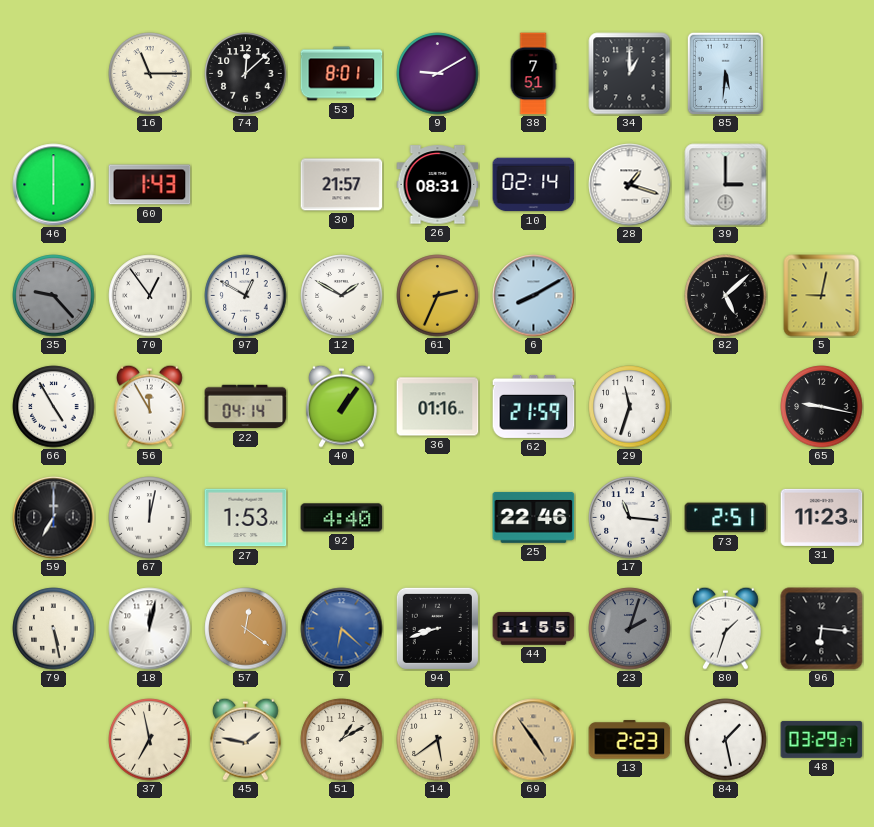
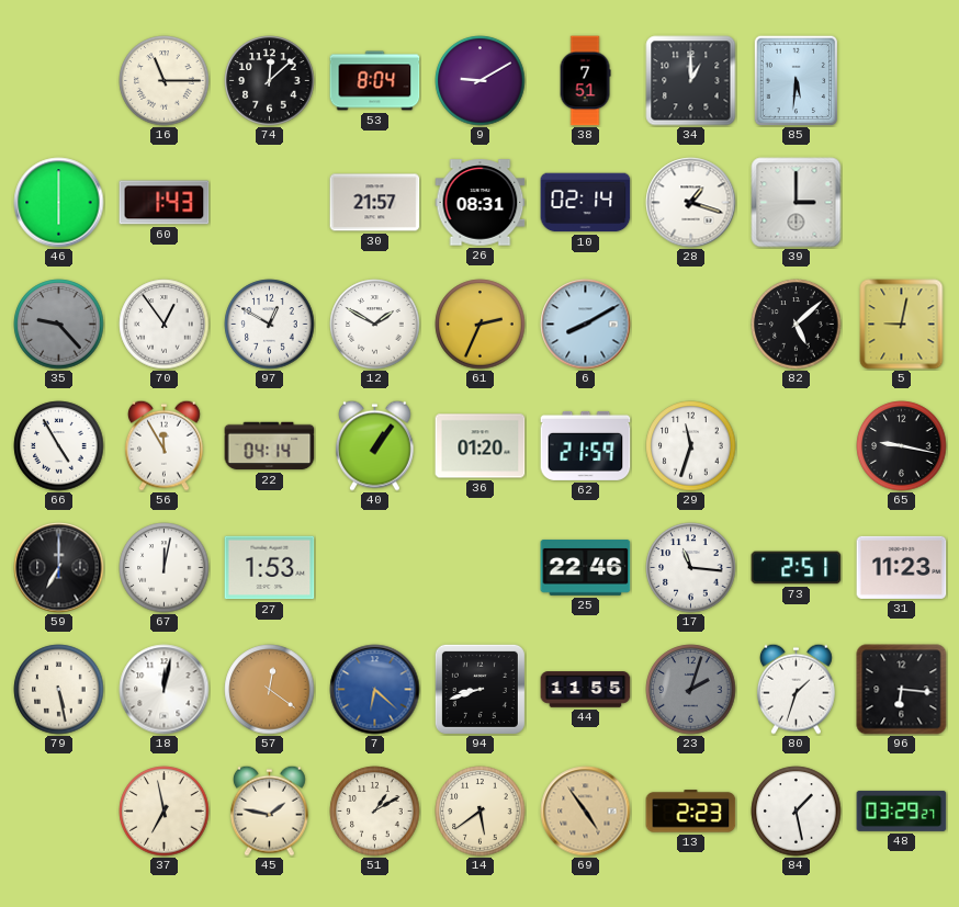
53: 8:01 -> 8:04
36: 01:16 -> 01:20
92: 4:40 -> none
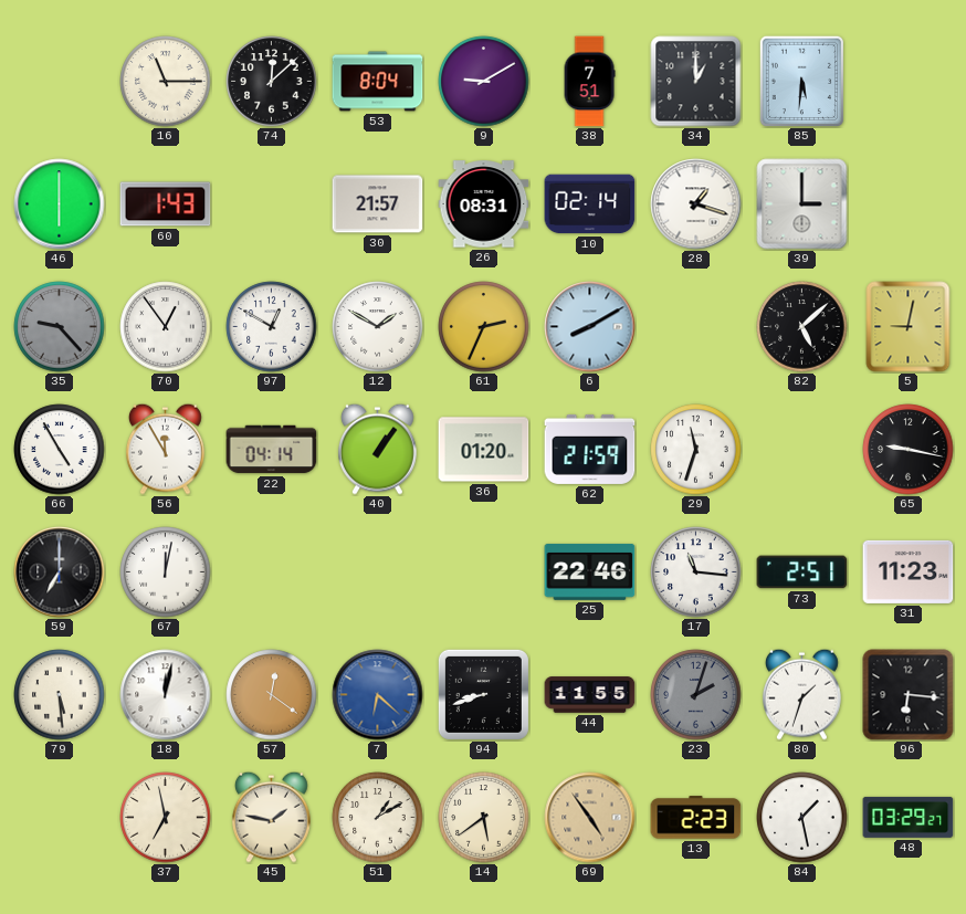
27: 1:53 -> none
79: 5:28 -> 5:29
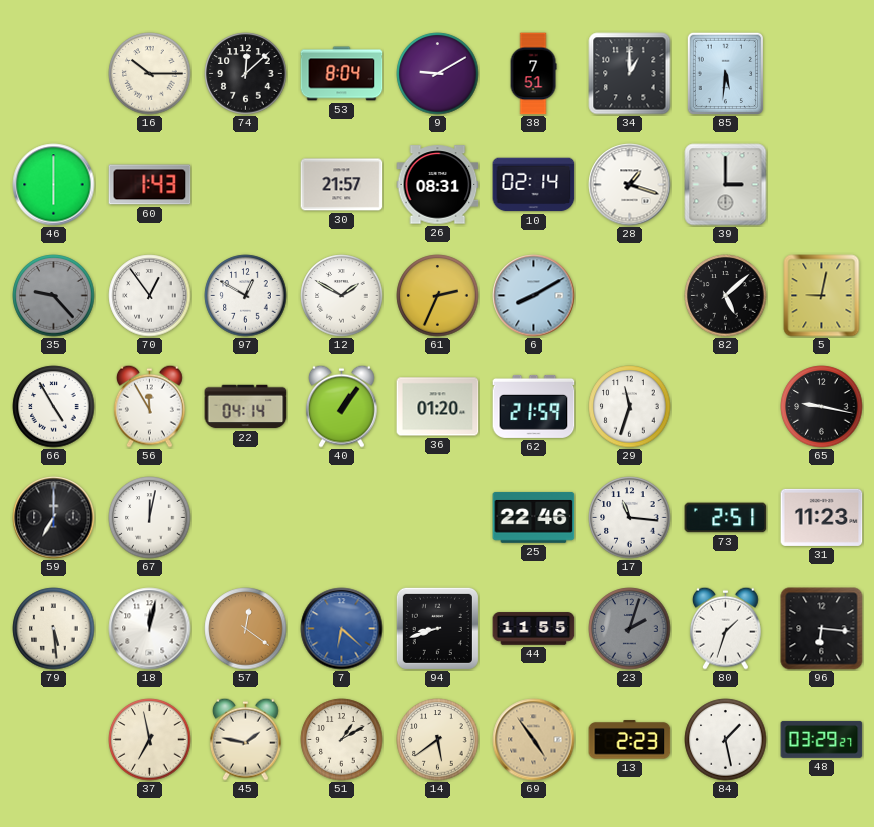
16: 11:15 -> 10:15
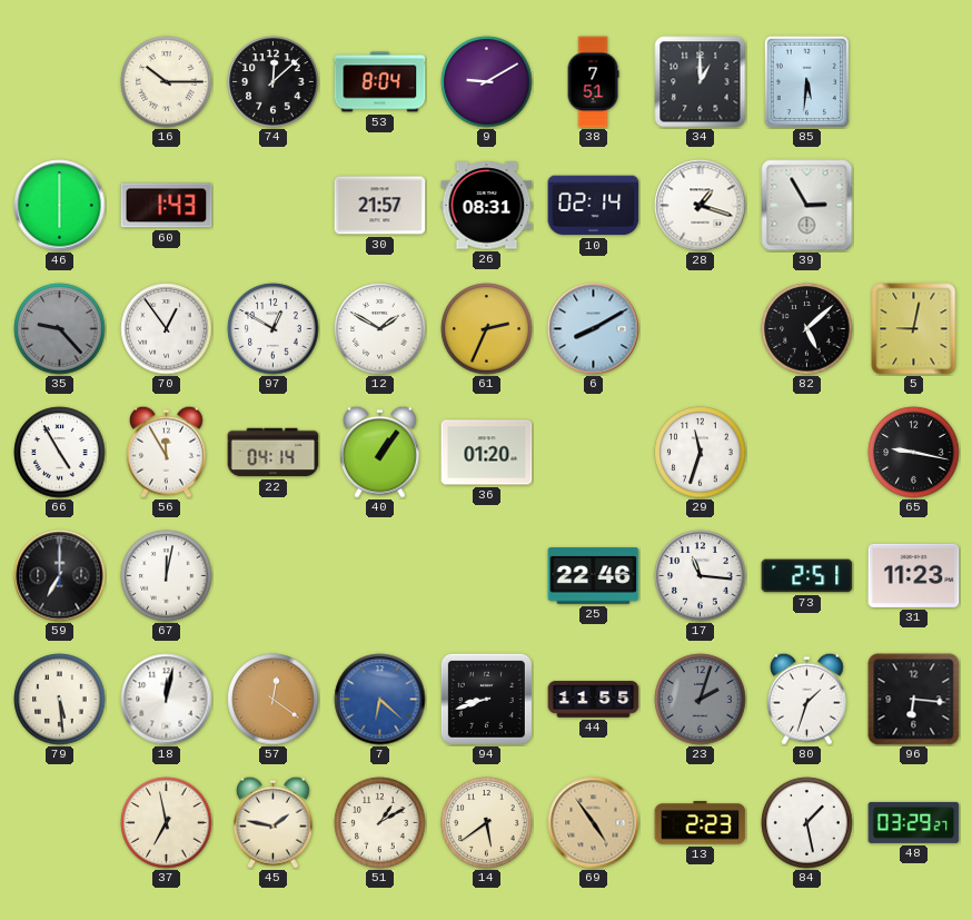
39: 3:00 -> 2:55
62: 21:59 -> none
